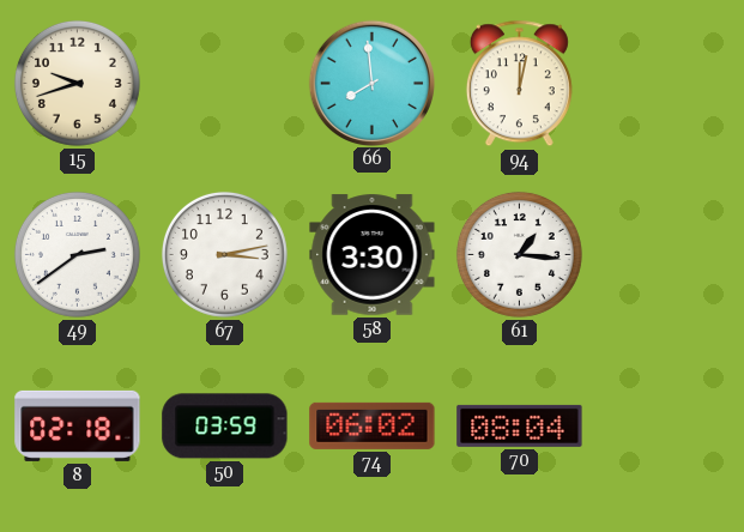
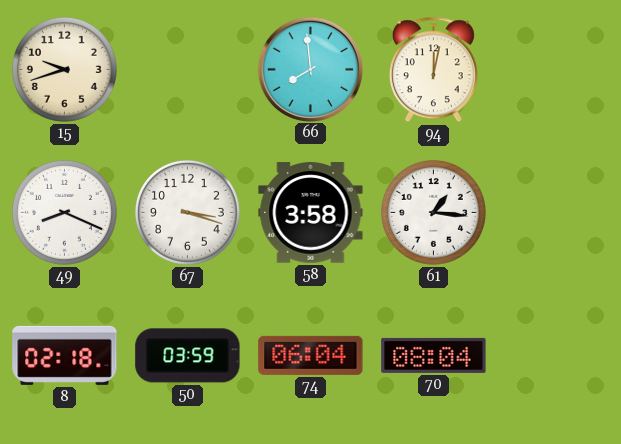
49: 2:39 -> 8:19
67: 3:13 -> 3:18
58: 3:30 -> 3:58
74: 06:02 -> 06:04
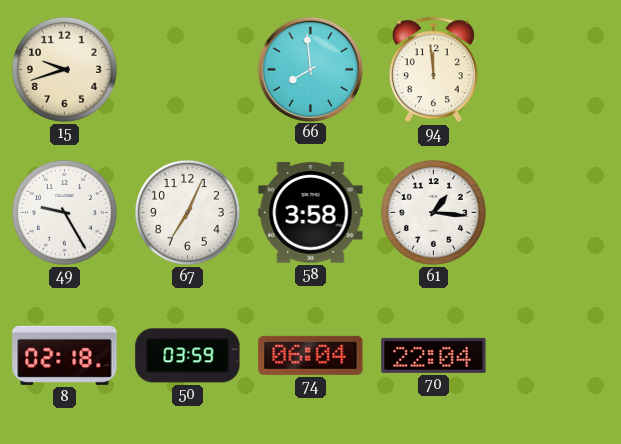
94: 12:02 -> 11:59
49: 8:19 -> 9:25
67: 3:18 -> 7:04
70: 08:04 -> 22:04
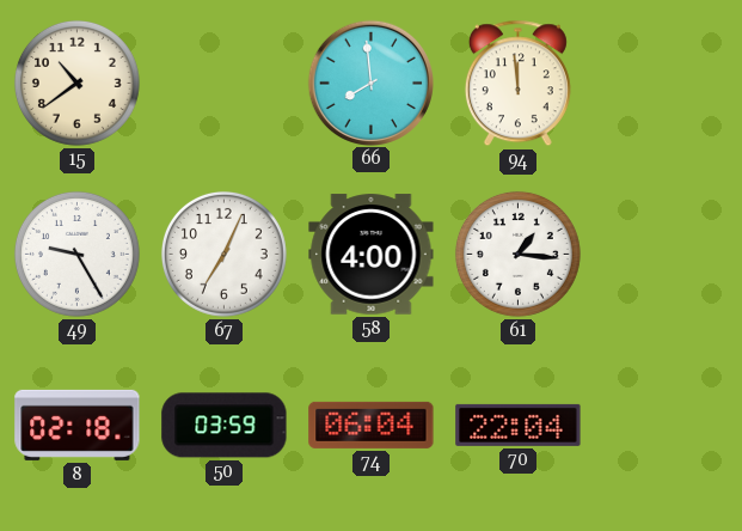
15: 9:42 -> 10:39
58: 3:58 -> 4:00
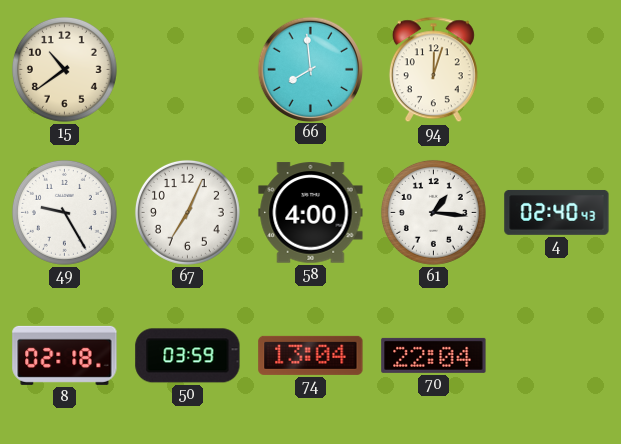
94: 11:59 -> 12:03
4: none -> 02:40
74: 06:04 -> 13:04
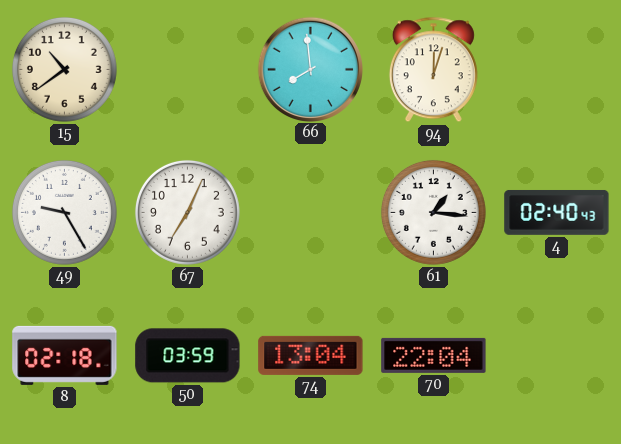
58: 4:00 -> none
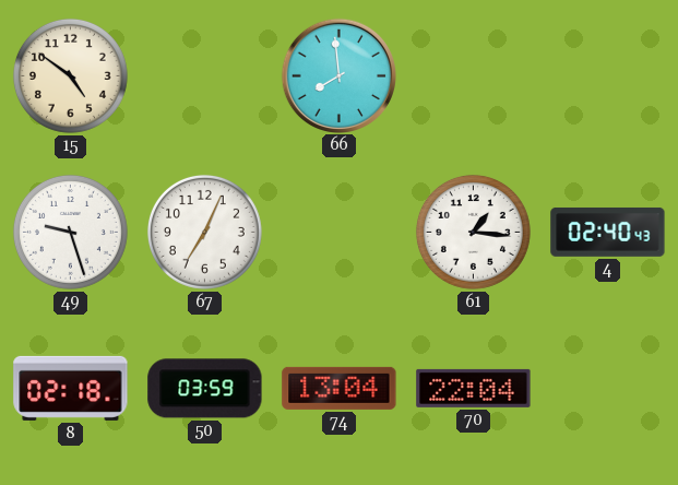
15: 10:39 -> 4:51
94: 12:03 -> none
49: 9:25 -> 9:27
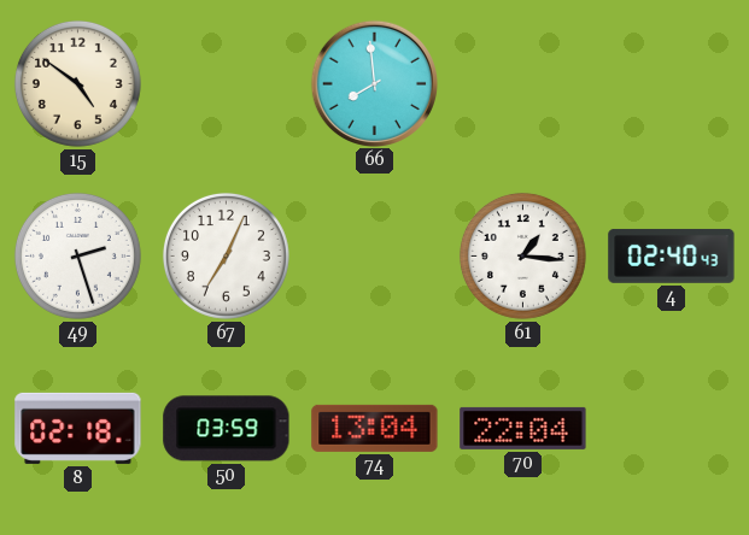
49: 9:27 -> 2:27
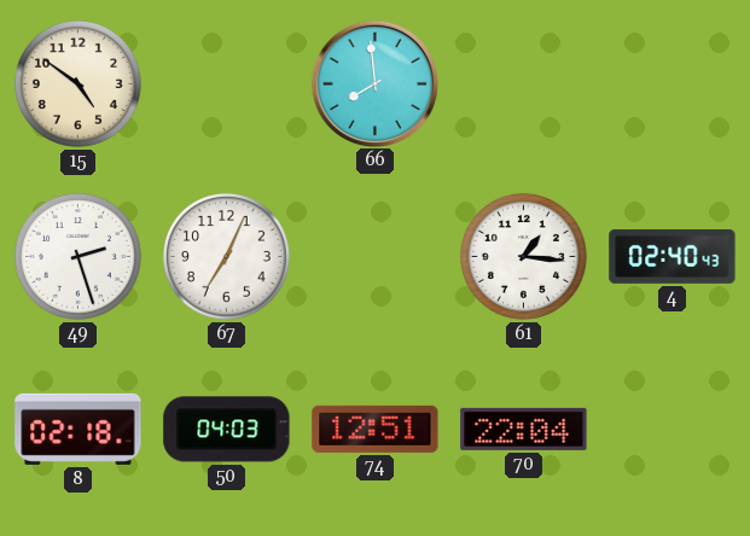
50: 03:59 -> 04:03
74: 13:04 -> 12:51
